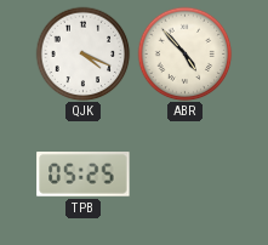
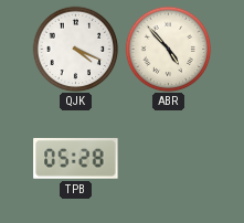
TPB: 05:25 -> 05:28
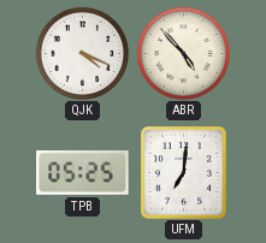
TPB: 05:28 -> 05:25
UFM: none -> 7:01
